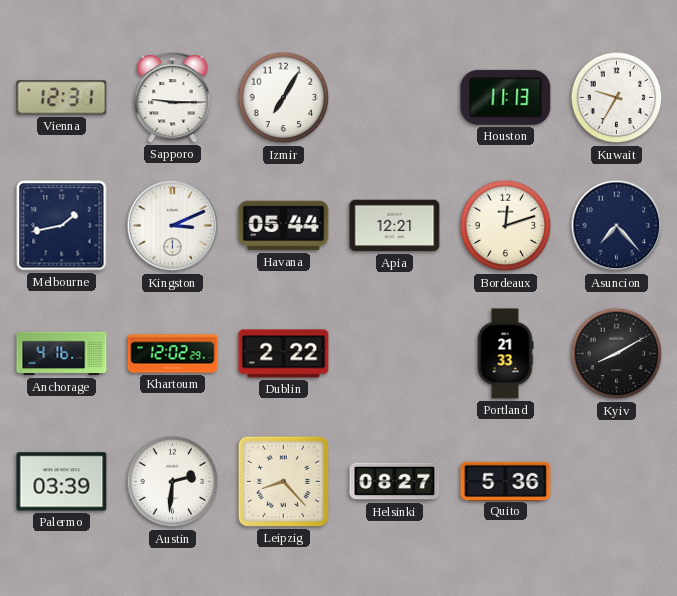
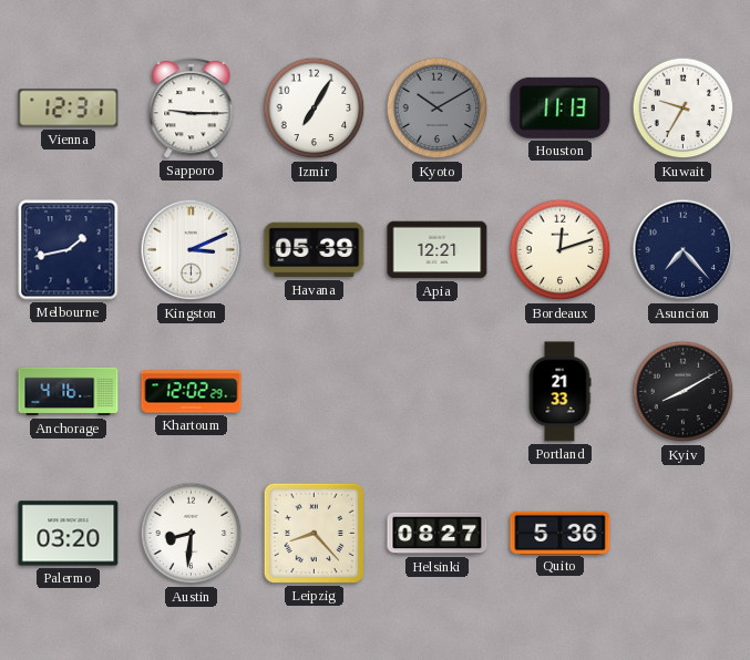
Kyoto: none -> 10:10
Havana: 05:44 -> 05:39
Dublin: 2:22 -> none
Palermo: 03:39 -> 03:20
Austin: 2:31 -> 8:31
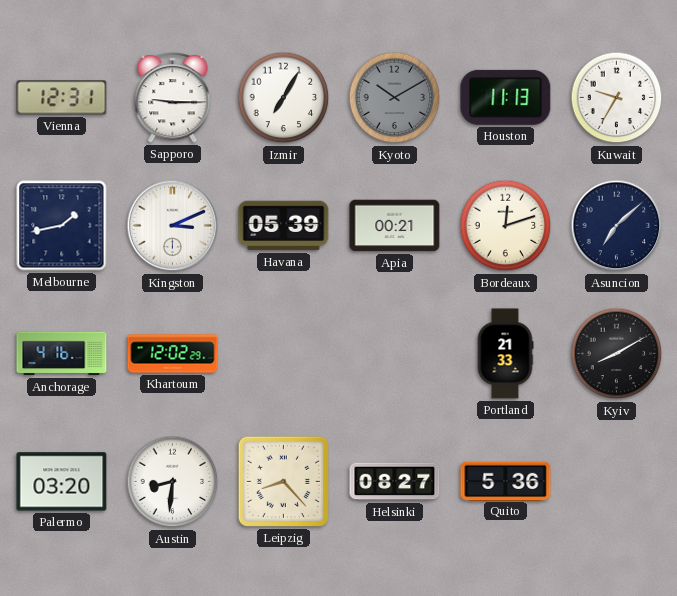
Apia: 12:21 -> 00:21
Asuncion: 7:23 -> 7:08
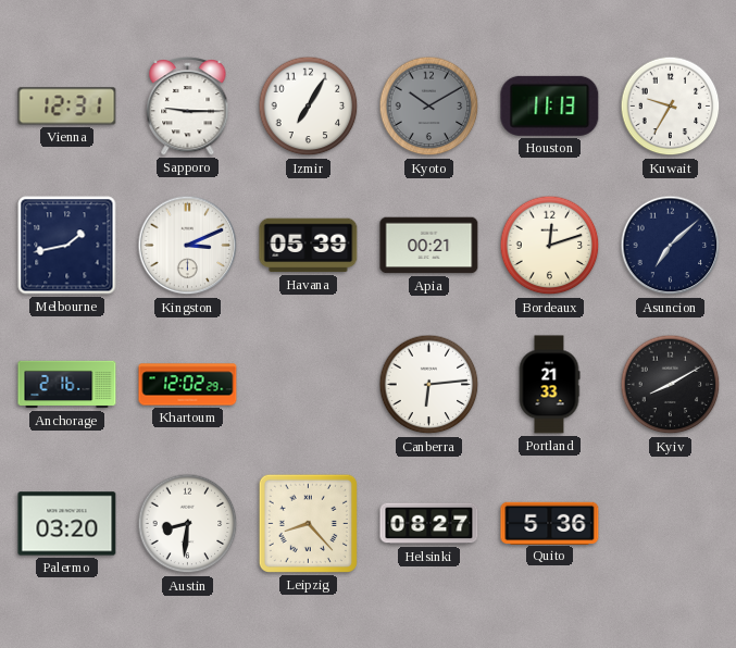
Anchorage: 4:16 -> 2:16
Canberra: none -> 6:14
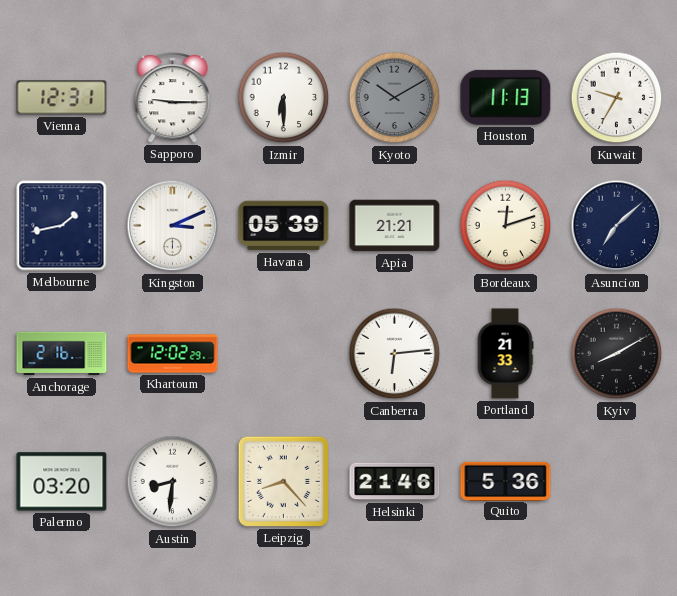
Izmir: 7:05 -> 6:30
Apia: 00:21 -> 21:21
Helsinki: 08:27 -> 21:46
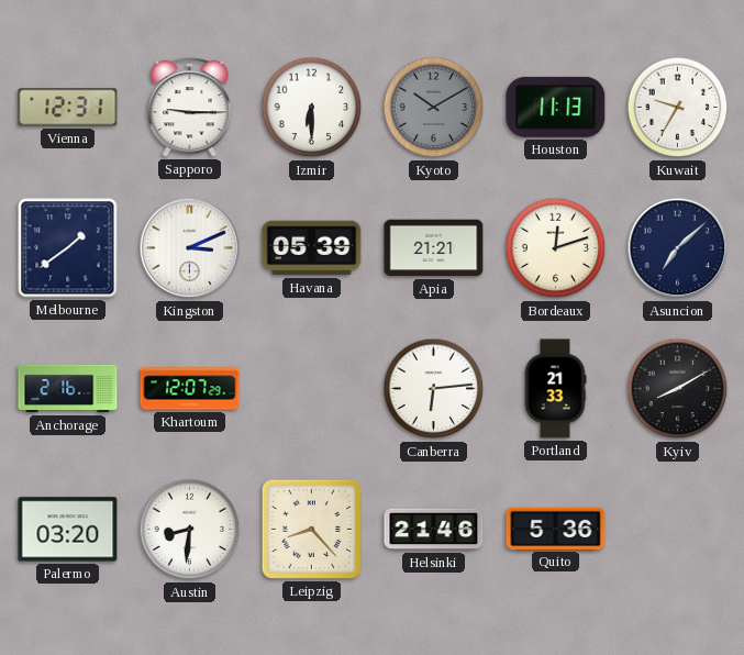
Melbourne: 1:43 -> 1:39
Khartoum: 12:02 -> 12:07
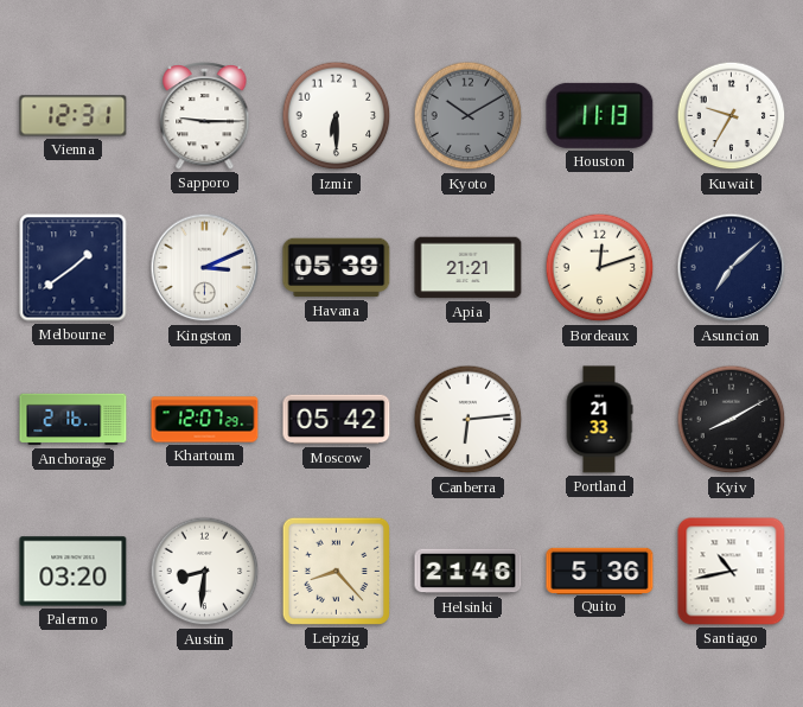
Moscow: none -> 05:42
Santiago: none -> 10:43
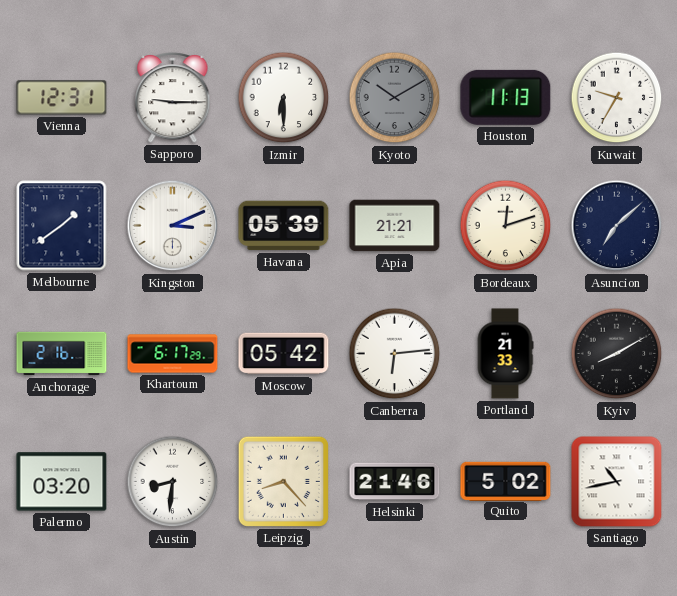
Khartoum: 12:07 -> 6:17
Quito: 5:36 -> 5:02
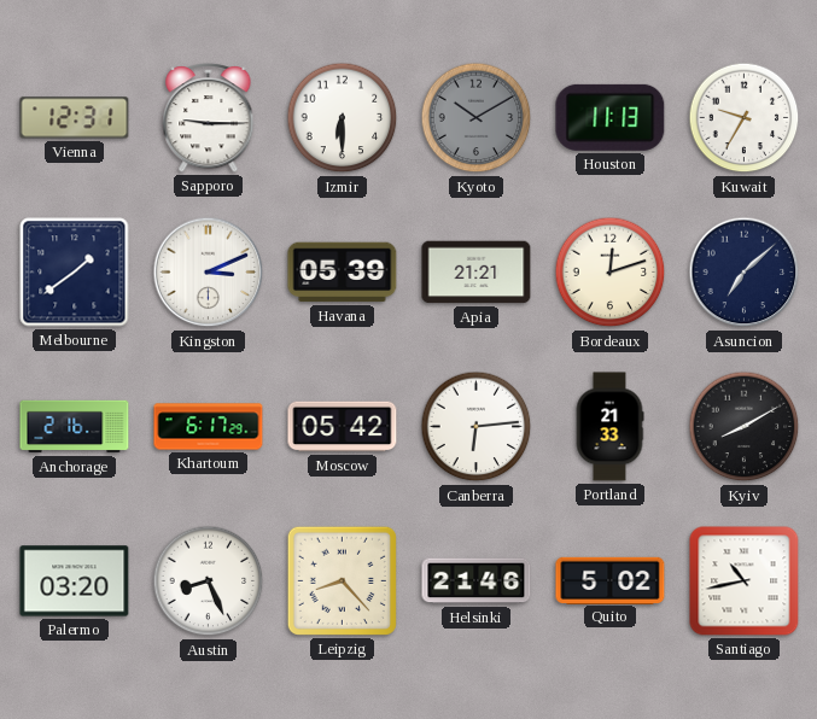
Austin: 8:31 -> 8:26
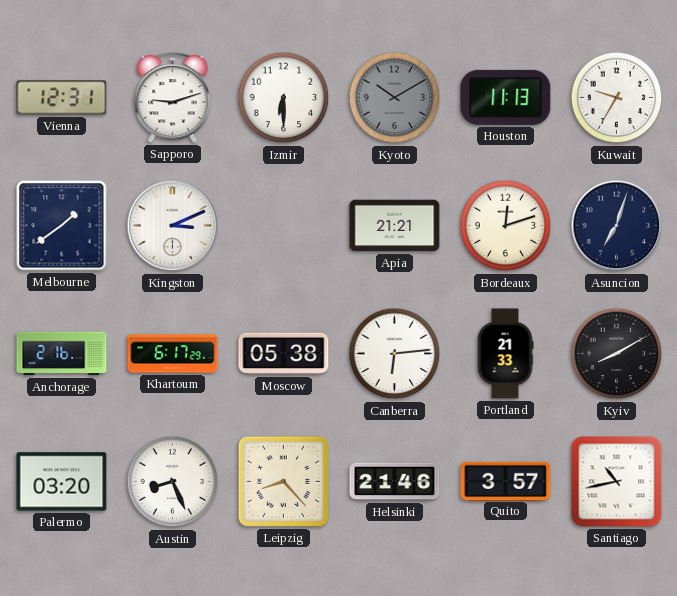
Sapporo: 9:15 -> 9:12
Havana: 05:39 -> none
Asuncion: 7:08 -> 7:03
Moscow: 05:42 -> 05:38
Quito: 5:02 -> 3:57
